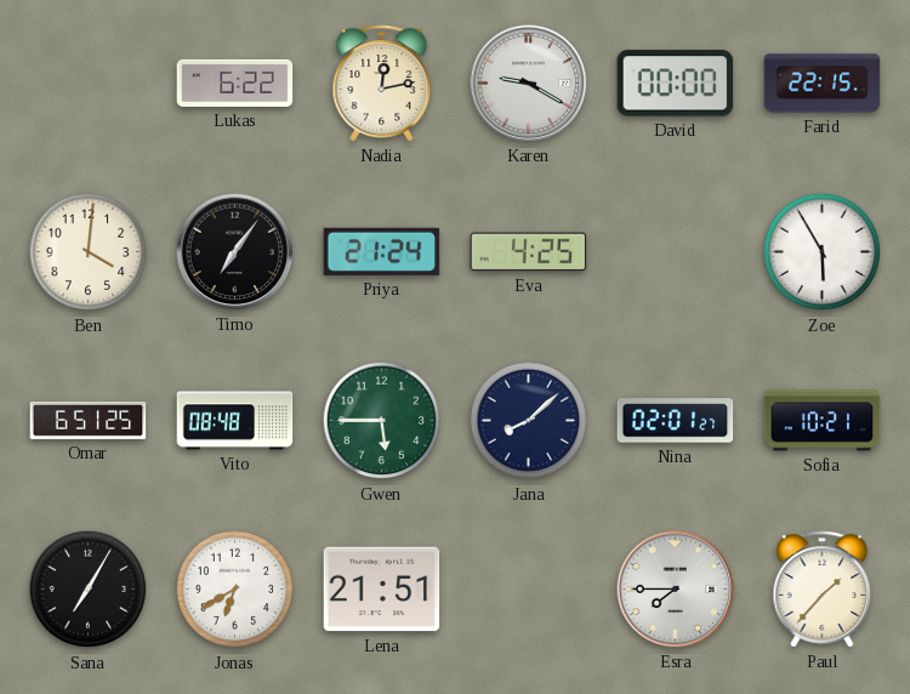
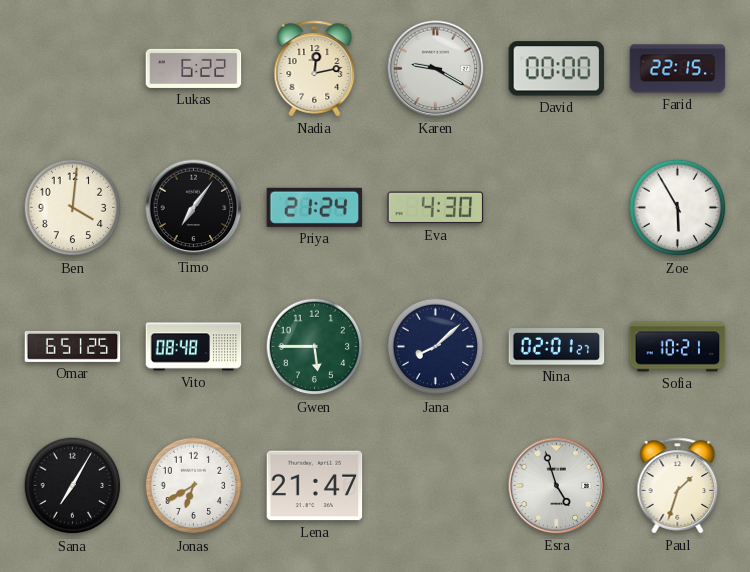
Eva: 4:25 -> 4:30
Lena: 21:51 -> 21:47
Esra: 7:45 -> 4:57
Paul: 1:37 -> 1:33
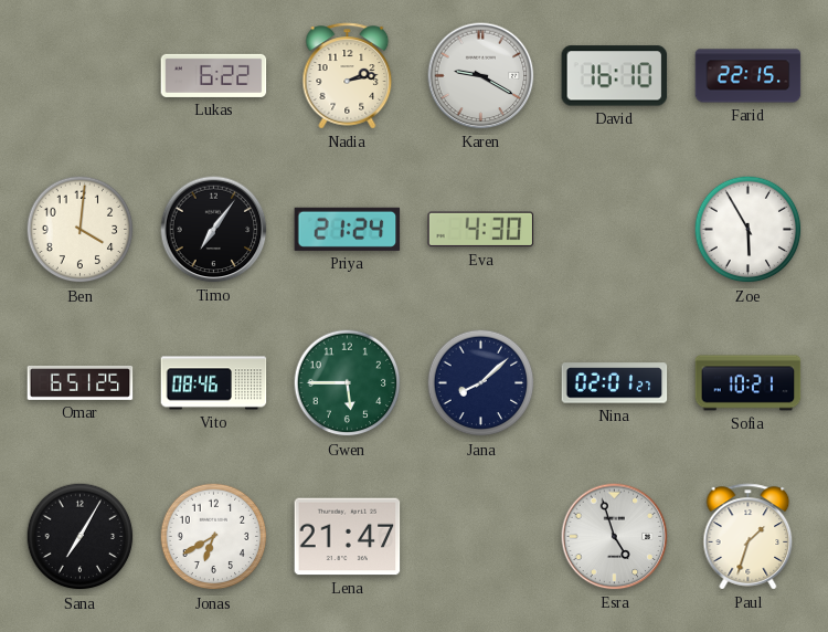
Nadia: 12:13 -> 2:13
David: 00:00 -> 16:10
Vito: 08:48 -> 08:46
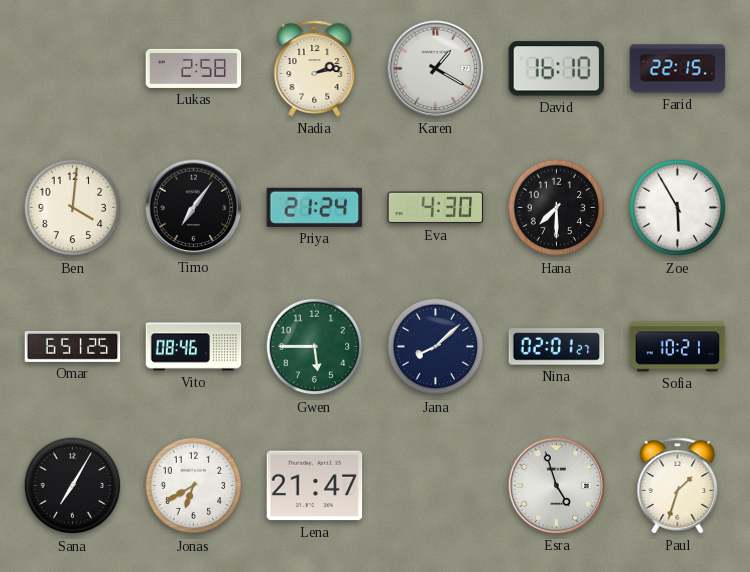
Lukas: 6:22 -> 2:58
Karen: 9:20 -> 1:20
Hana: none -> 7:30
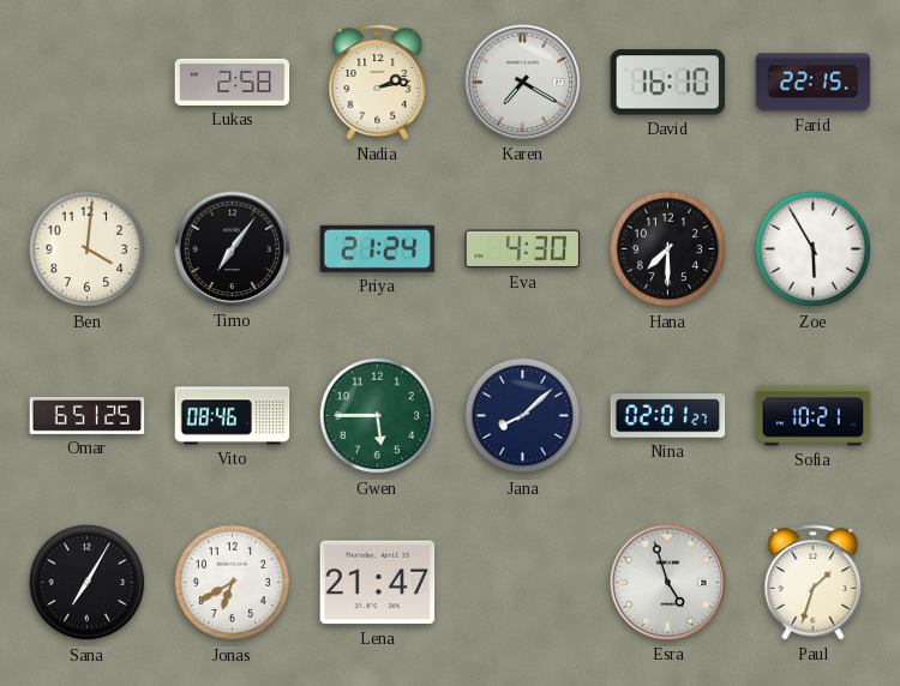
Karen: 1:20 -> 7:20
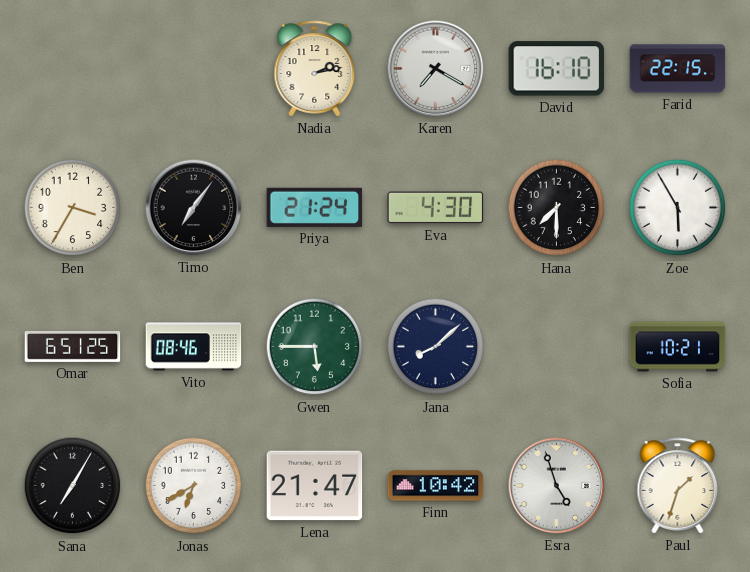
Lukas: 2:58 -> none
Ben: 4:01 -> 3:35
Nina: 02:01 -> none
Finn: none -> 10:42
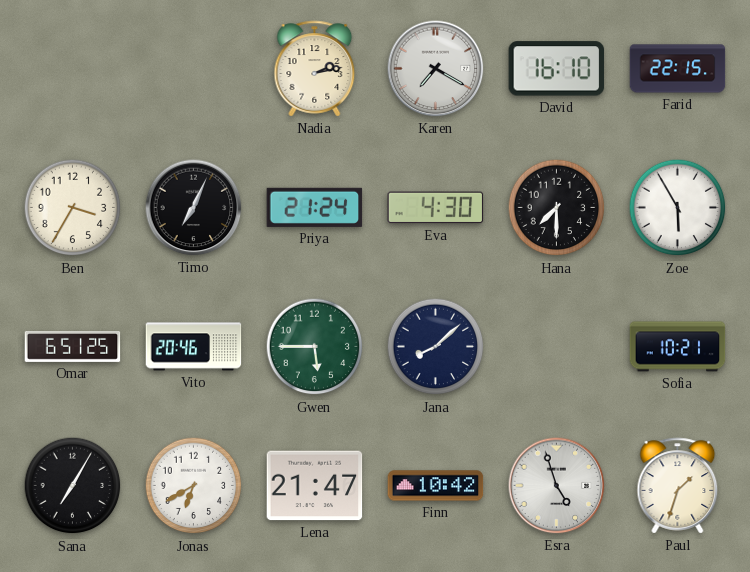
Timo: 7:06 -> 7:04
Vito: 08:46 -> 20:46
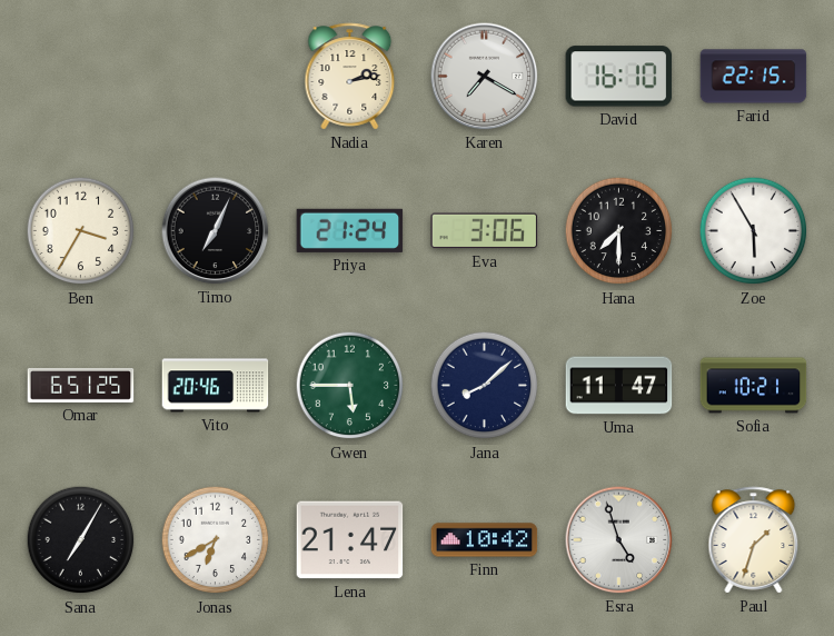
Eva: 4:30 -> 3:06
Uma: none -> 11:47
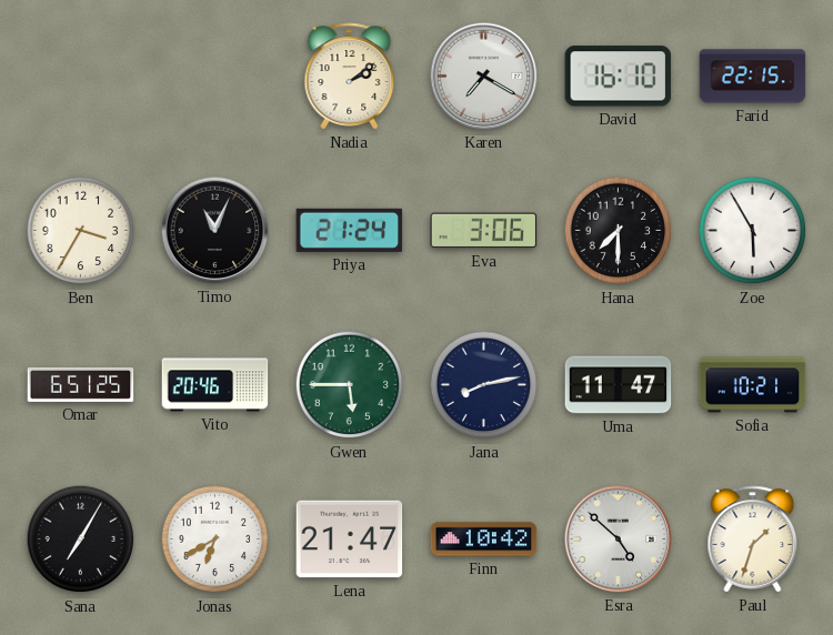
Nadia: 2:13 -> 2:09
Timo: 7:04 -> 11:04
Jana: 8:08 -> 8:13
Esra: 4:57 -> 4:52
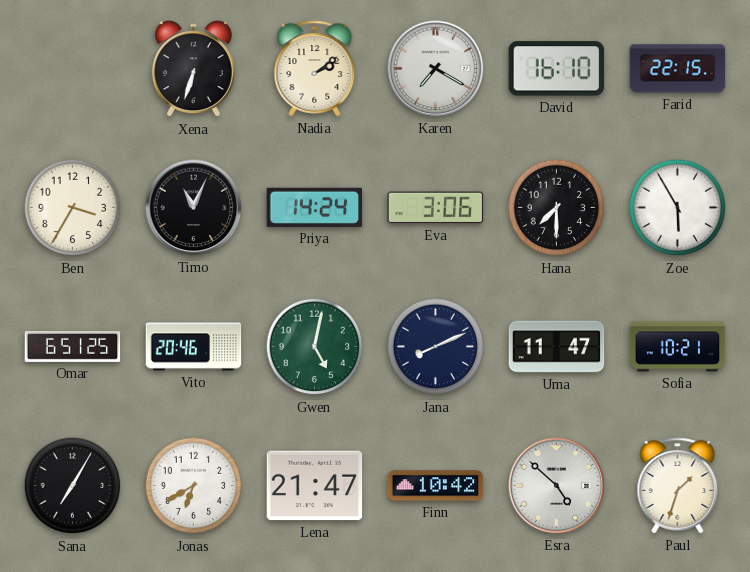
Xena: none -> 6:33
Priya: 21:24 -> 14:24
Gwen: 5:45 -> 5:02
Jana: 8:13 -> 8:11
